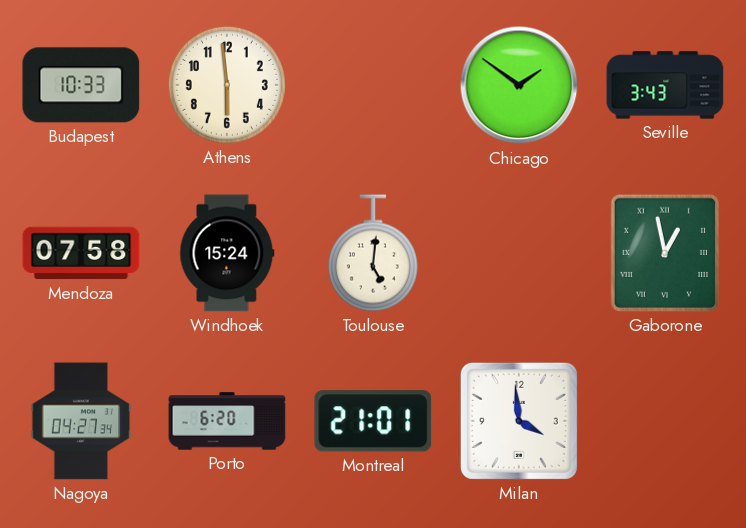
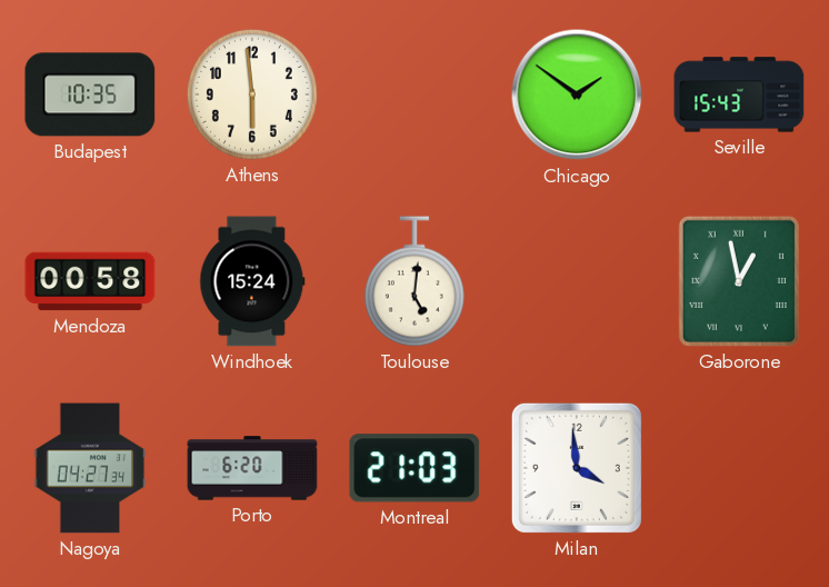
Budapest: 10:33 -> 10:35
Seville: 3:43 -> 15:43
Mendoza: 07:58 -> 00:58
Montreal: 21:01 -> 21:03
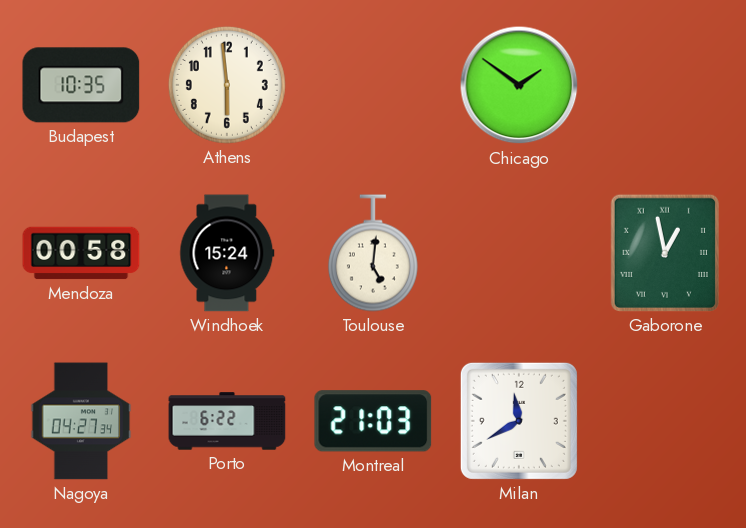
Seville: 15:43 -> none
Porto: 6:20 -> 6:22
Milan: 3:59 -> 11:40
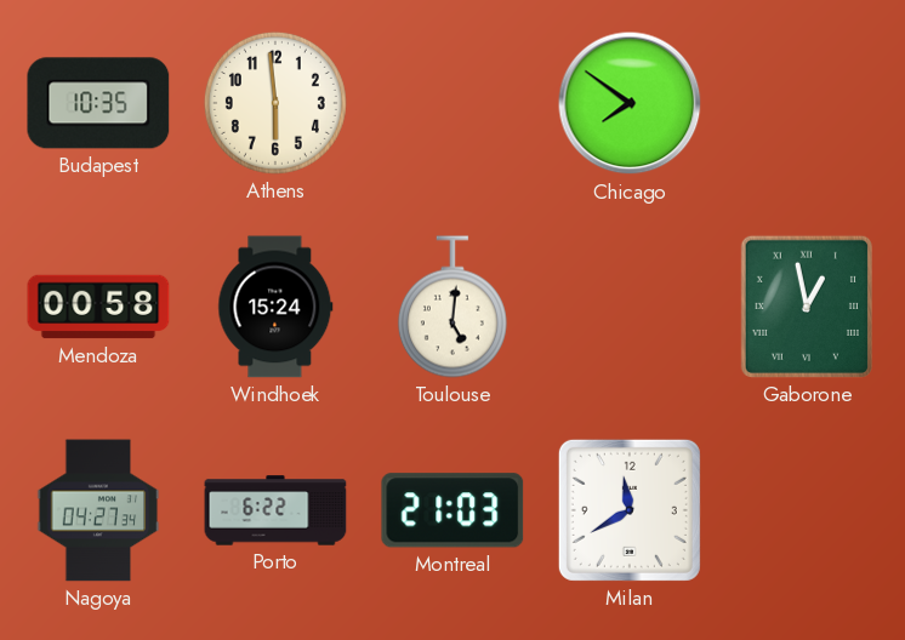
Chicago: 1:51 -> 7:51
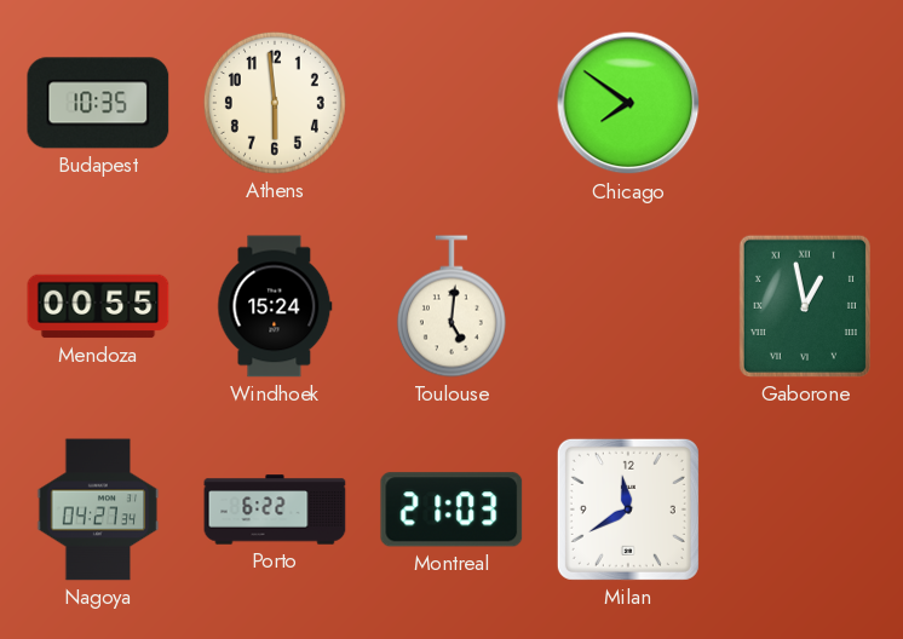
Mendoza: 00:58 -> 00:55
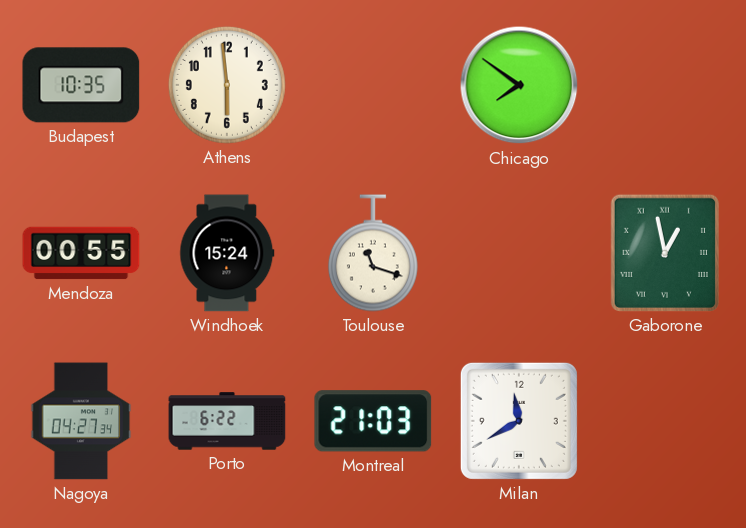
Toulouse: 5:01 -> 11:18
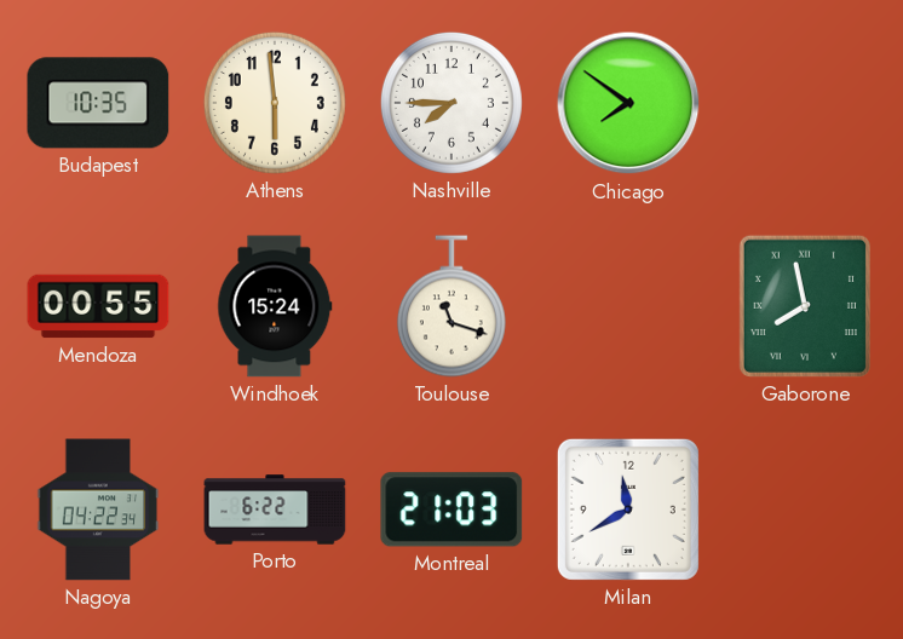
Nashville: none -> 7:45
Gaborone: 12:58 -> 7:58
Nagoya: 04:27 -> 04:22
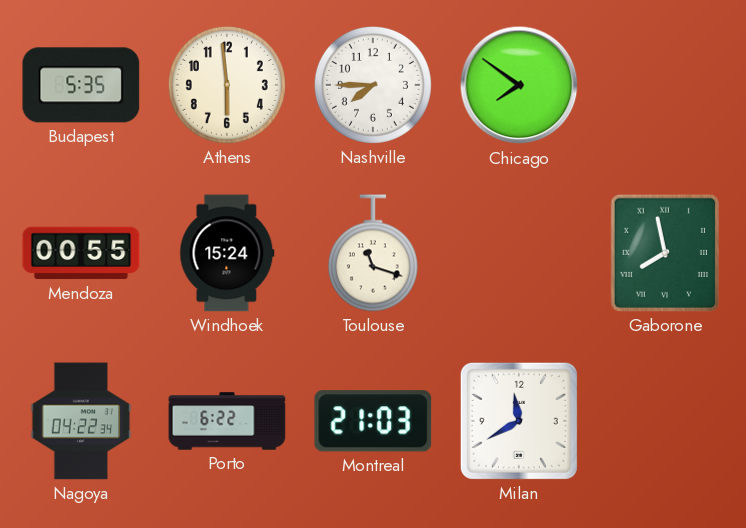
Budapest: 10:35 -> 5:35
